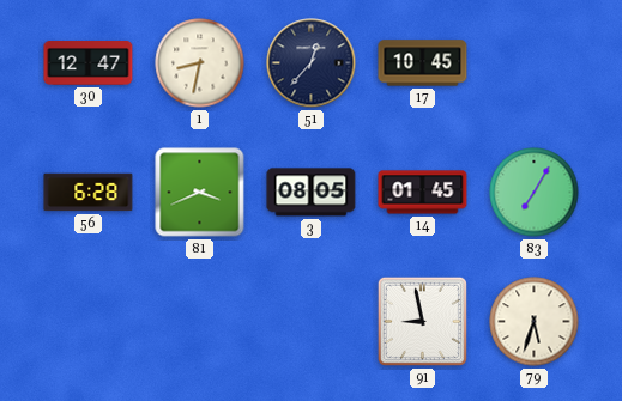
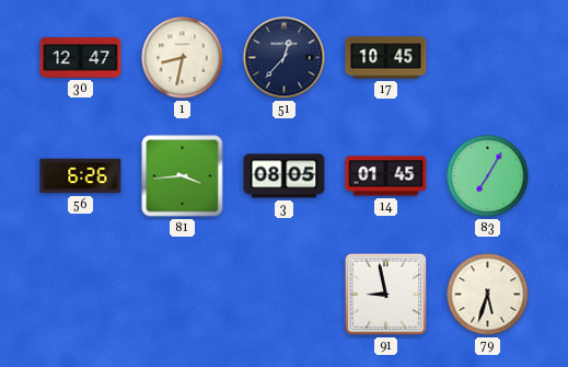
56: 6:28 -> 6:26
81: 3:41 -> 3:44
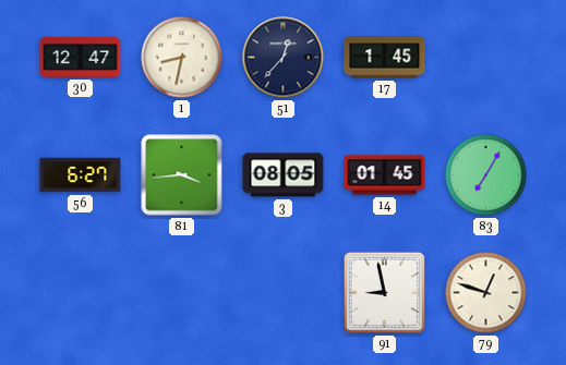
17: 10:45 -> 1:45
56: 6:26 -> 6:27
79: 5:33 -> 12:48
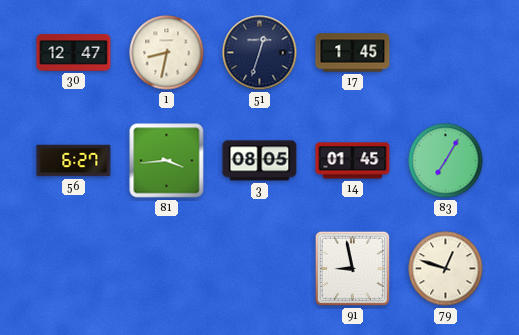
51: 12:37 -> 12:33
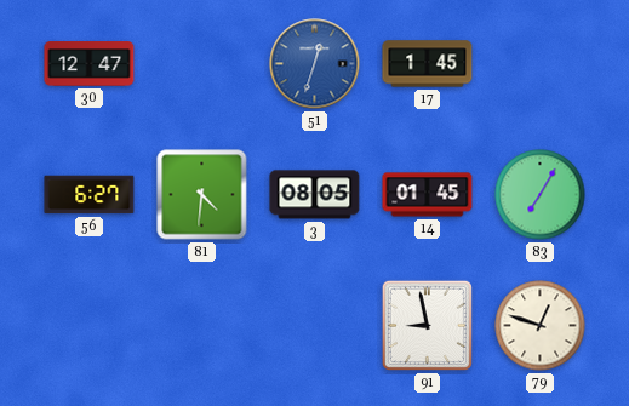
1: 8:32 -> none
51 dial: navy -> blue
81: 3:44 -> 4:31
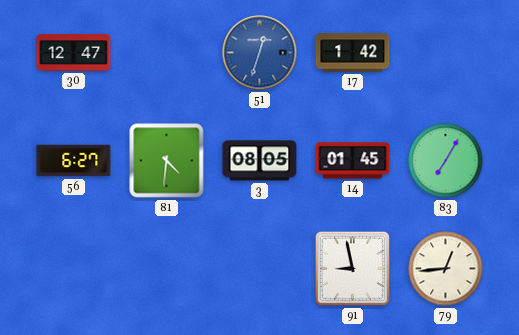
17: 1:45 -> 1:42
79: 12:48 -> 12:44
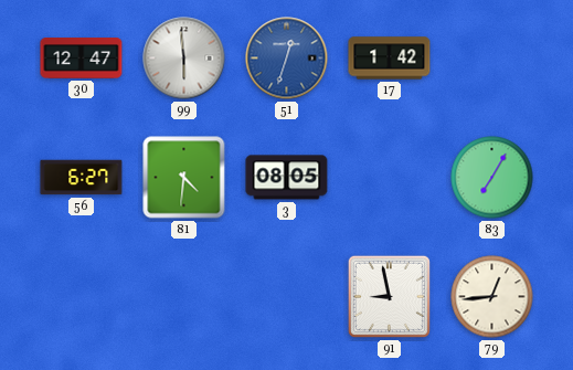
99: none -> 5:59
14: 01:45 -> none
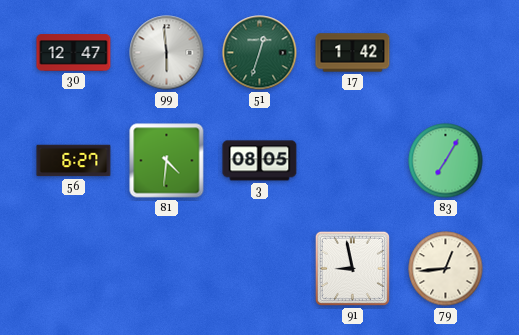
51 dial: blue -> green
